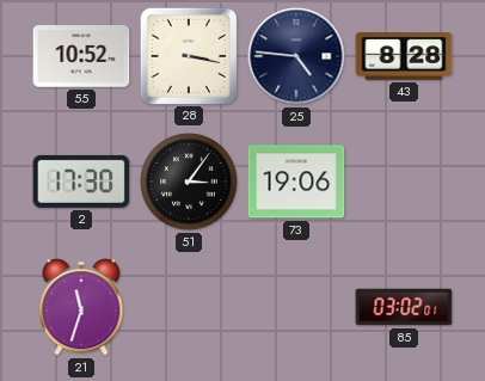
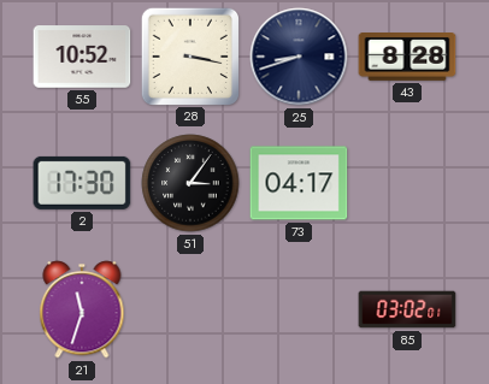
25: 4:46 -> 8:42
73: 19:06 -> 04:17
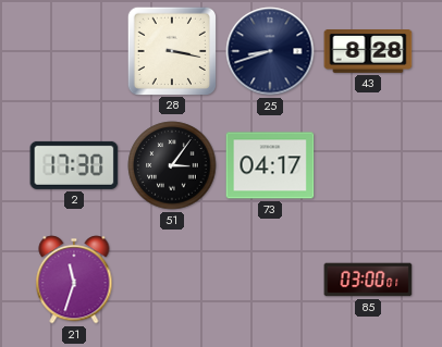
55: 10:52 -> none
85: 03:02 -> 03:00
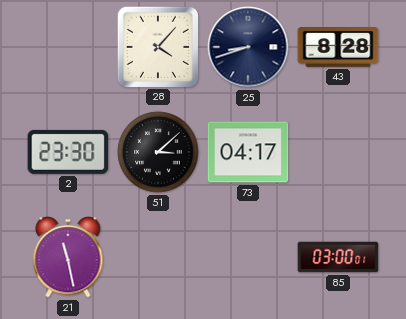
28: 3:17 -> 4:07
2: 17:30 -> 23:30
51: 3:06 -> 3:08
21: 11:33 -> 11:28
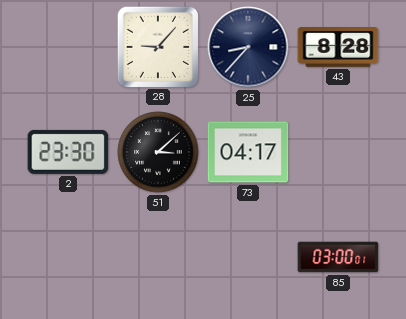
28: 4:07 -> 9:07
25: 8:42 -> 8:37
21: 11:28 -> none
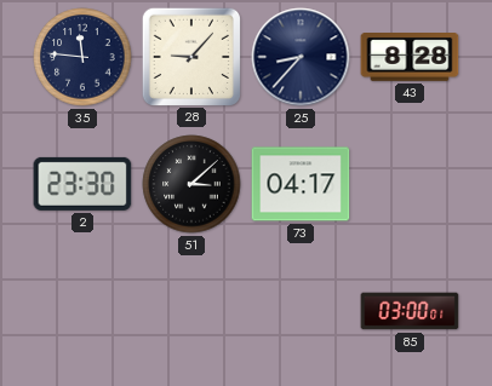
35: none -> 11:46
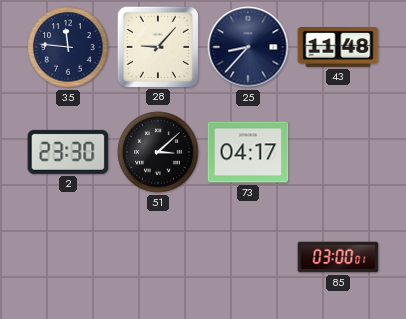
43: 8:28 -> 11:48
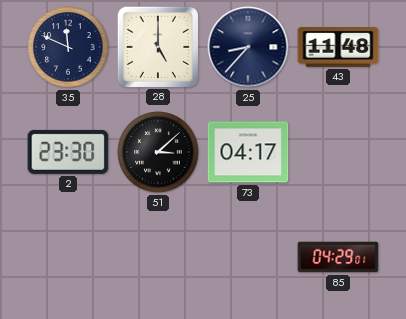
35: 11:46 -> 11:49
28: 9:07 -> 5:00
85: 03:00 -> 04:29
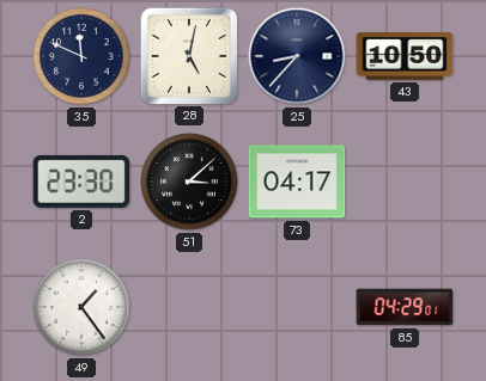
28: 5:00 -> 5:02
43: 11:48 -> 10:50
49: none -> 1:24
